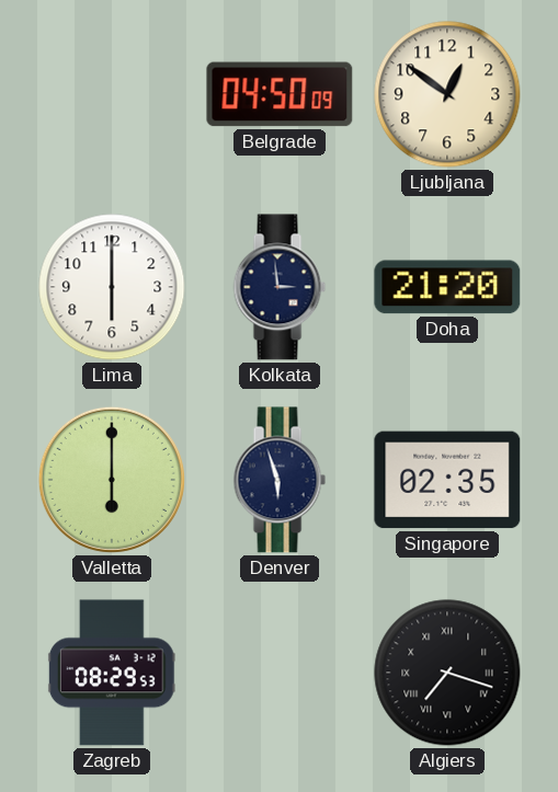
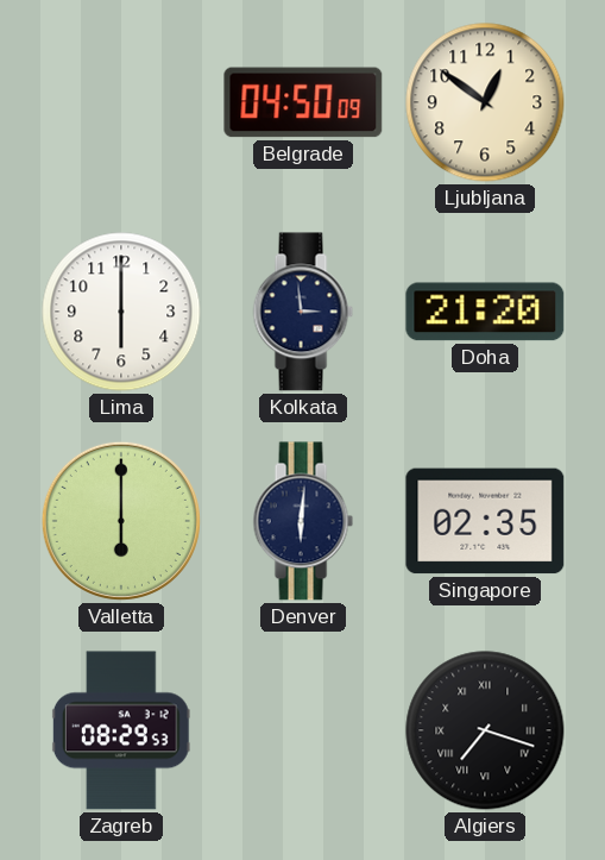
Denver: 5:57 -> 6:01
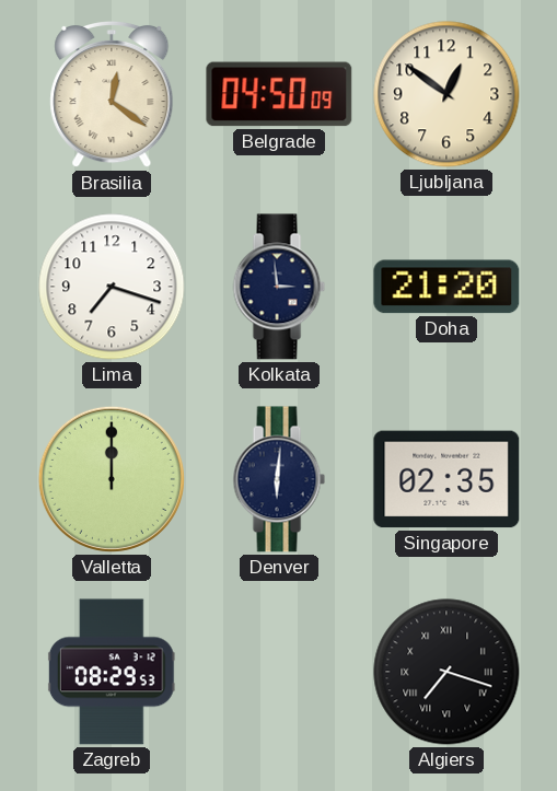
Brasilia: none -> 12:21
Lima: 6:00 -> 7:18
Valletta: 6:00 -> 12:00
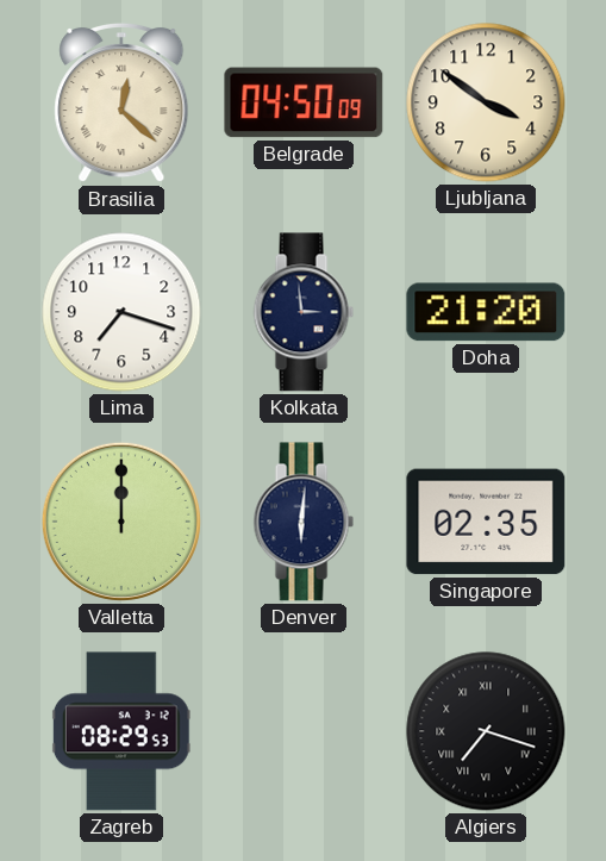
Brasilia: 12:21 -> 12:22
Ljubljana: 12:51 -> 3:51
